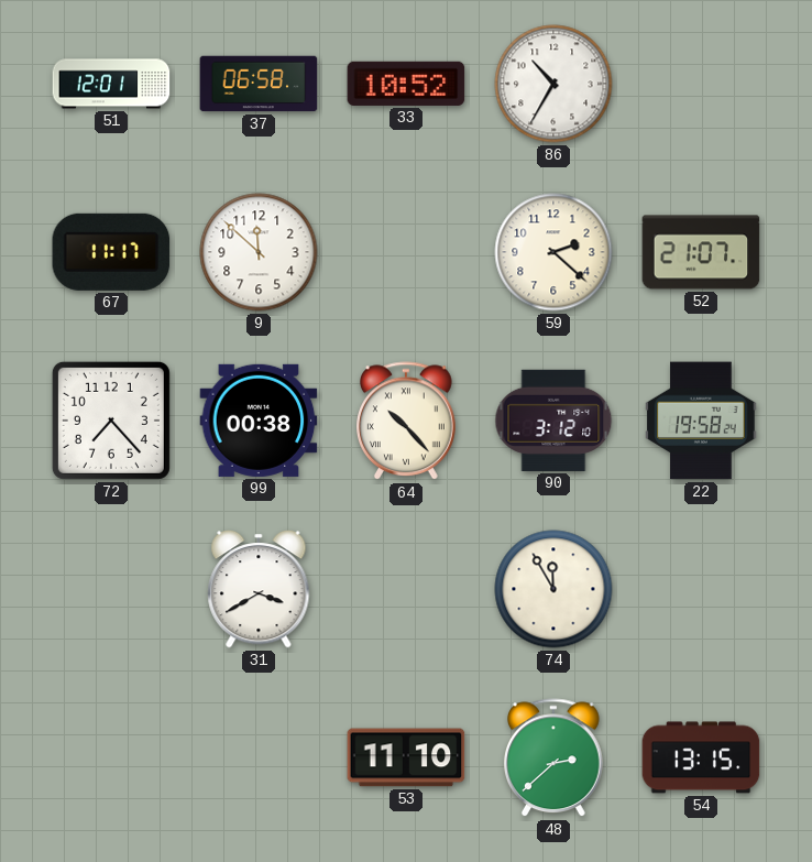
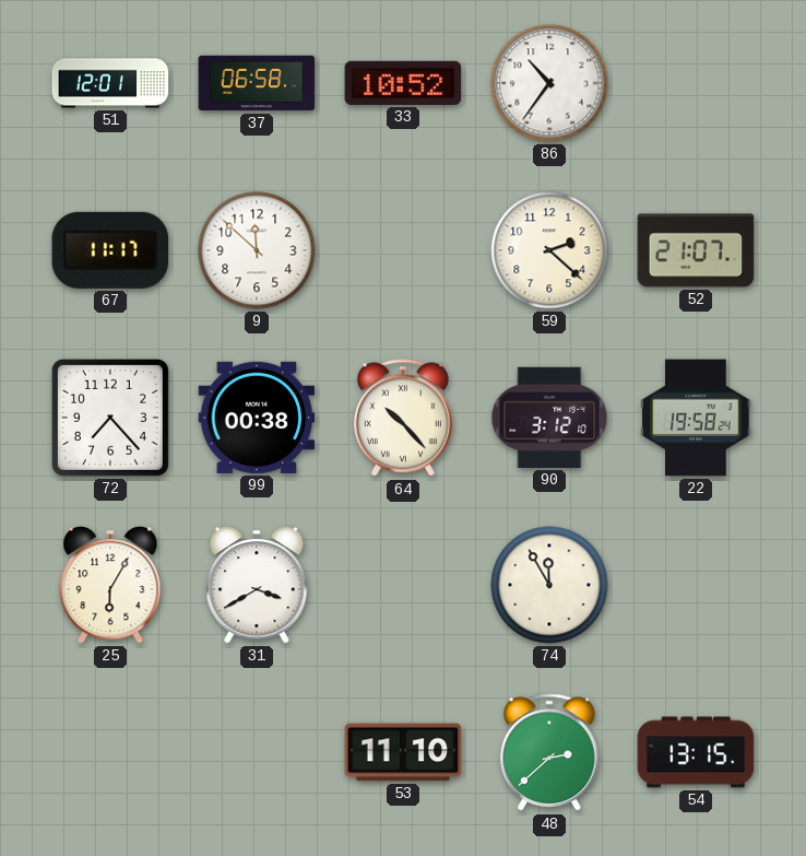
86: 10:35 -> 10:36
25: none -> 6:05
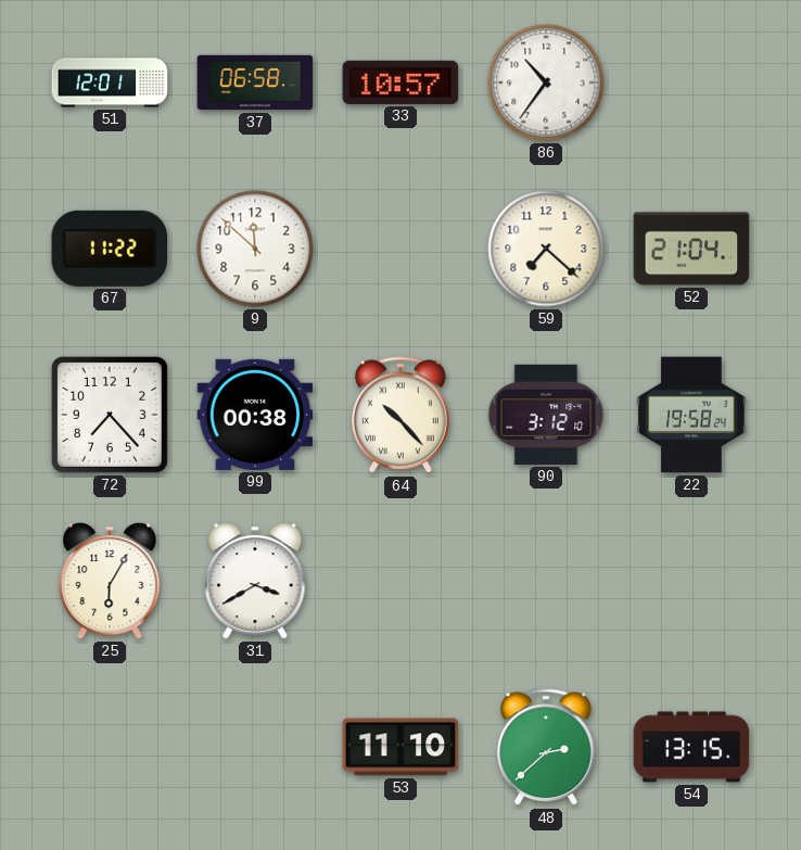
33: 10:52 -> 10:57
67: 11:17 -> 11:22
59: 2:22 -> 7:22
52: 21:07 -> 21:04
74: 11:55 -> none
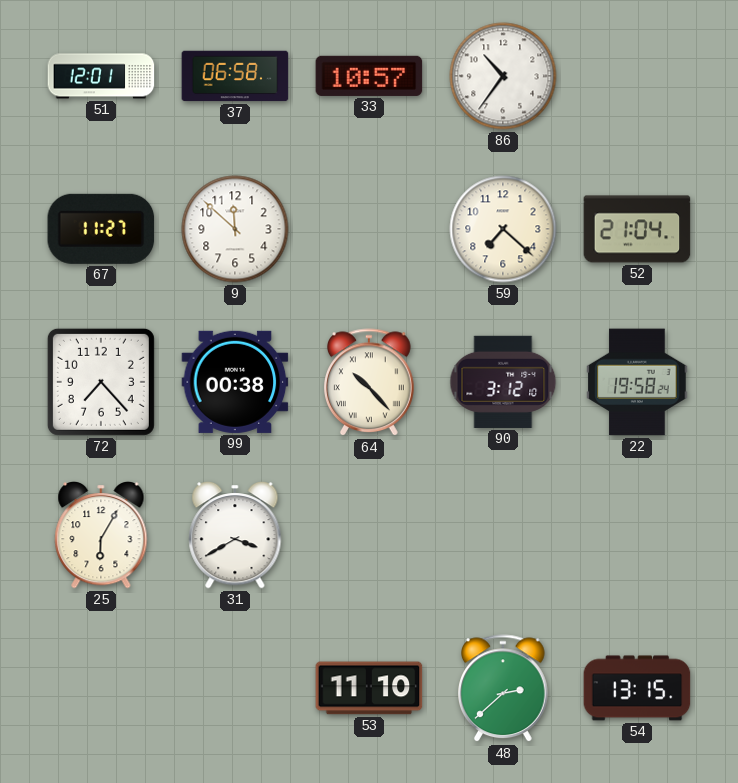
67: 11:22 -> 11:27
